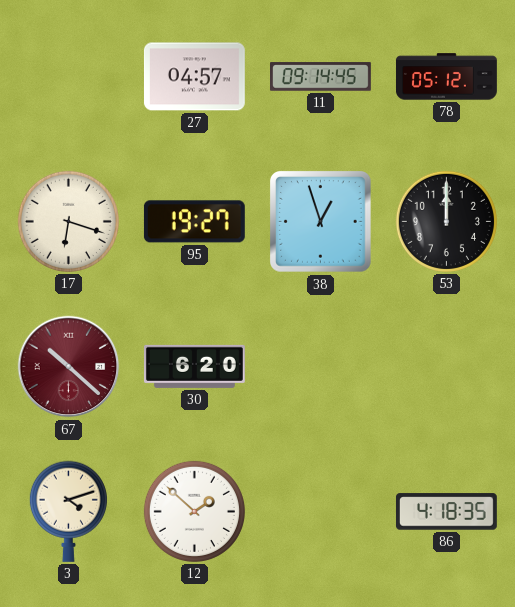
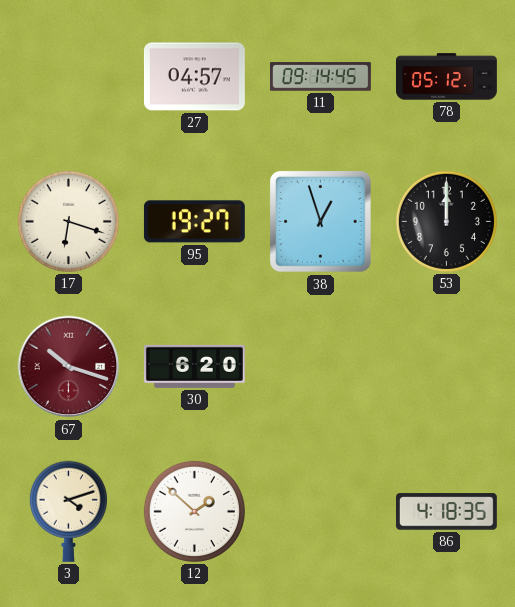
67: 10:22 -> 10:18
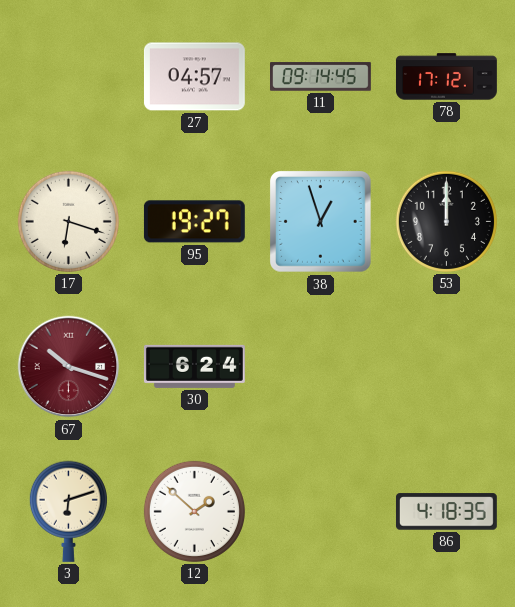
78: 05:12 -> 17:12
30: 6:20 -> 6:24
3: 4:12 -> 6:12
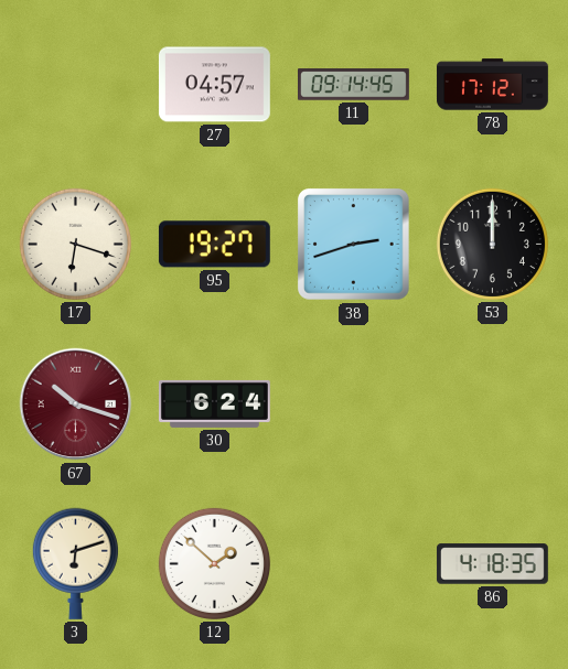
38: 12:57 -> 2:42
